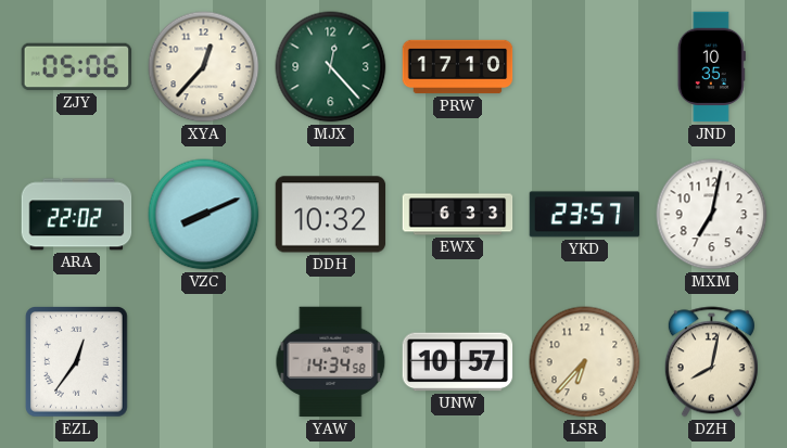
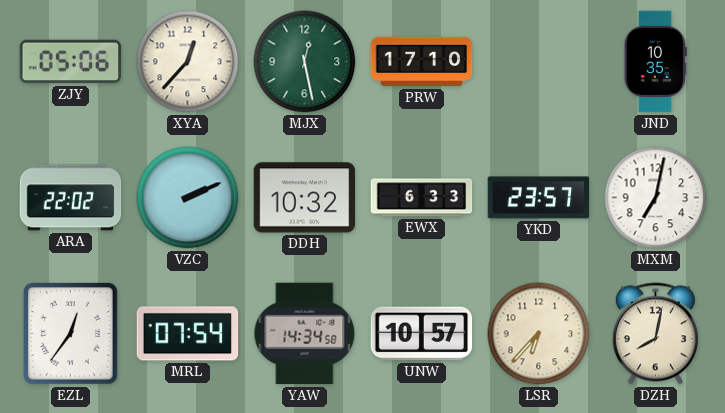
MJX: 12:23 -> 12:28
VZC: 8:11 -> 2:11
MRL: none -> 07:54
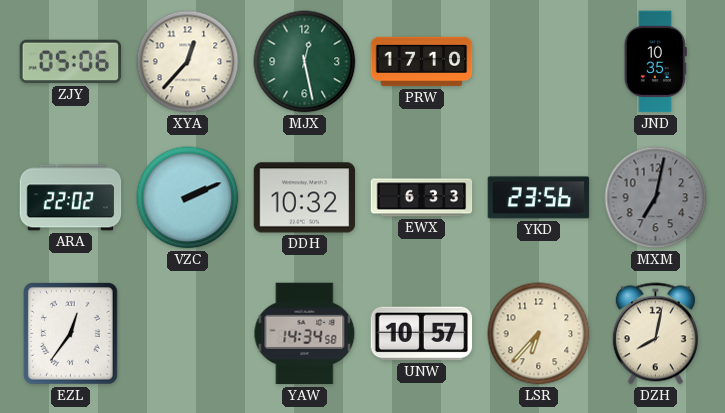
YKD: 23:57 -> 23:56
MXM dial: white -> grey
MRL: 07:54 -> none
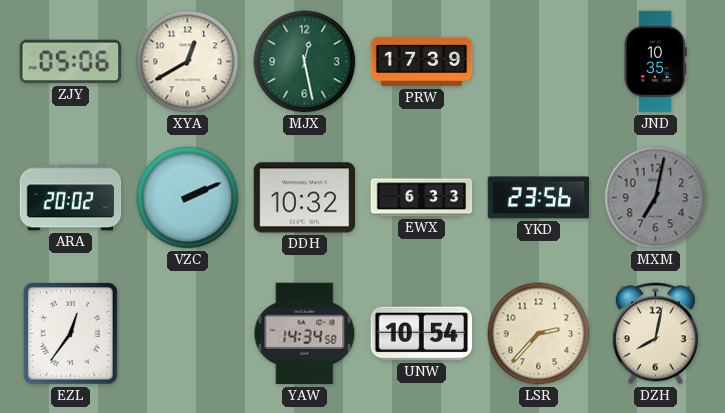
XYA: 12:37 -> 12:40
PRW: 17:10 -> 17:39
ARA: 22:02 -> 20:02
UNW: 10:57 -> 10:54
LSR: 6:37 -> 2:37
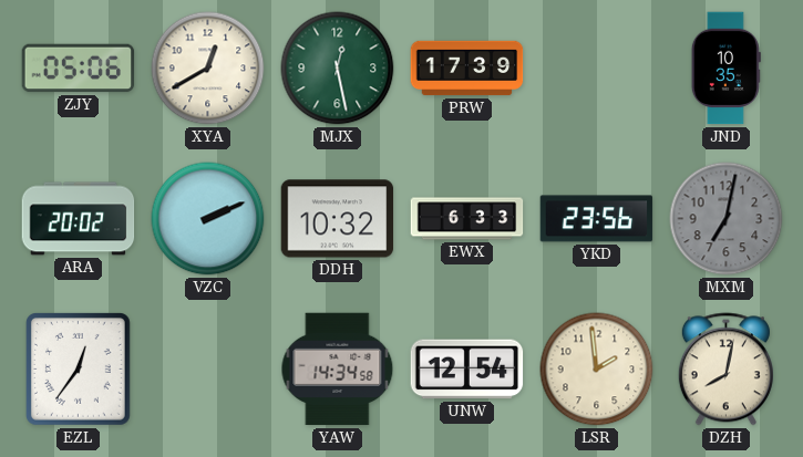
UNW: 10:54 -> 12:54
LSR: 2:37 -> 1:59
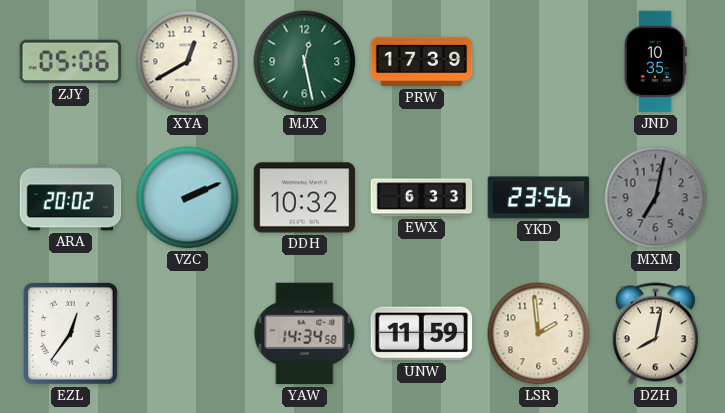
UNW: 12:54 -> 11:59
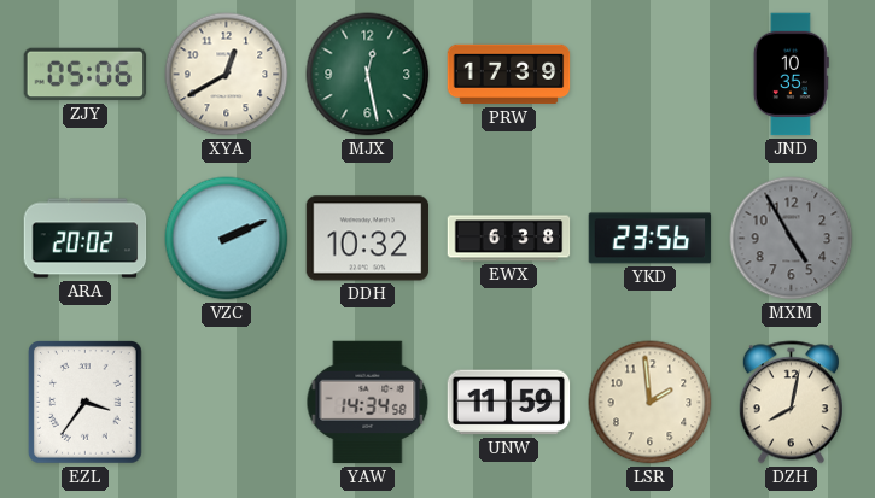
EWX: 6:33 -> 6:38
MXM: 7:02 -> 4:55
EZL: 12:36 -> 3:36
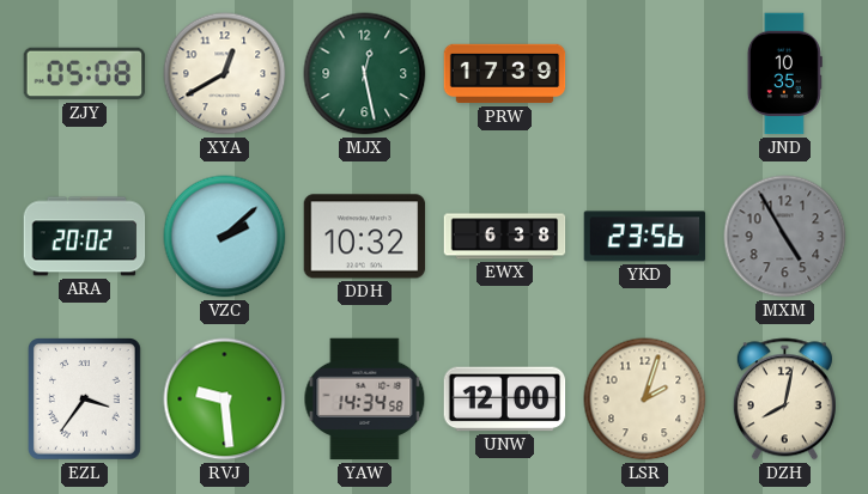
ZJY: 05:06 -> 05:08
VZC: 2:11 -> 2:08
RVJ: none -> 9:29
UNW: 11:59 -> 12:00
LSR: 1:59 -> 2:03
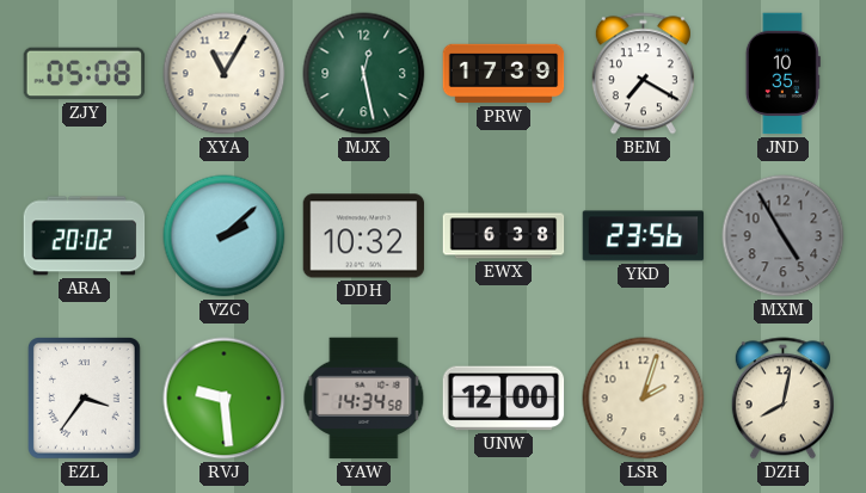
XYA: 12:40 -> 11:05
BEM: none -> 7:20
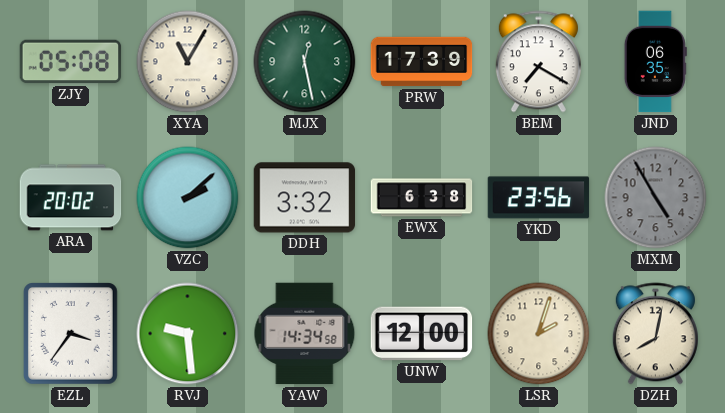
JND: 10:35 -> 06:35
DDH: 10:32 -> 3:32
